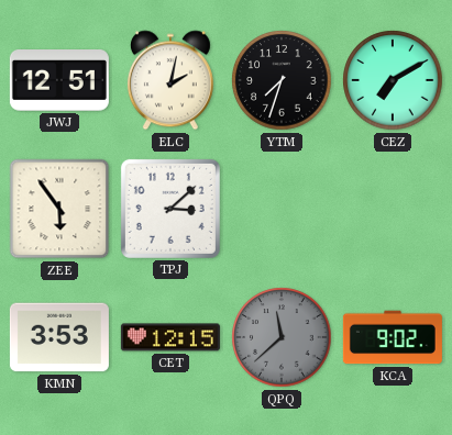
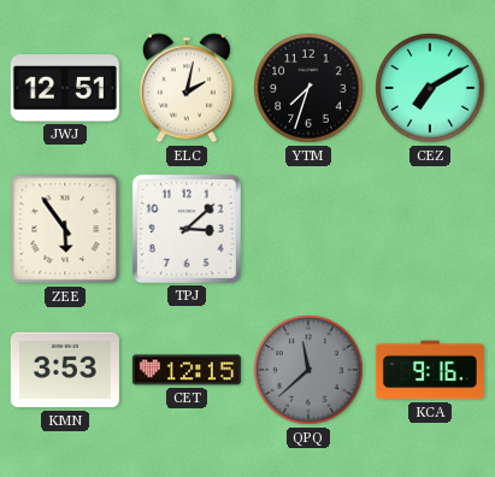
KCA: 9:02 -> 9:16
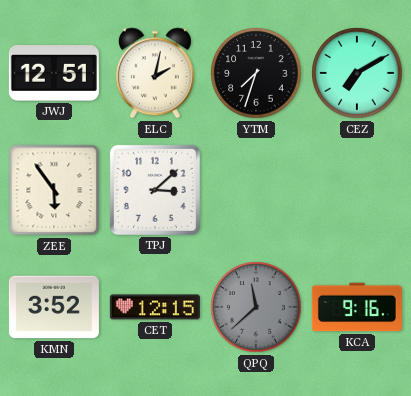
KMN: 3:53 -> 3:52
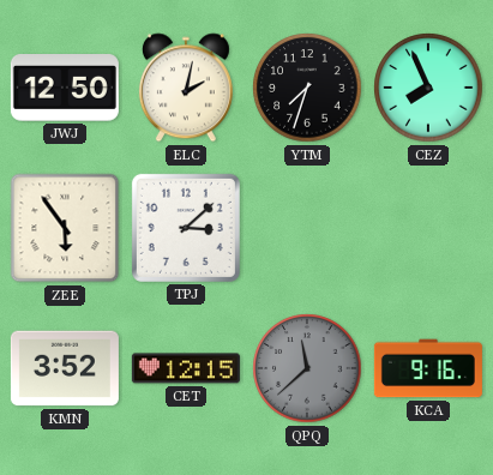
JWJ: 12:51 -> 12:50
CEZ: 7:10 -> 7:56
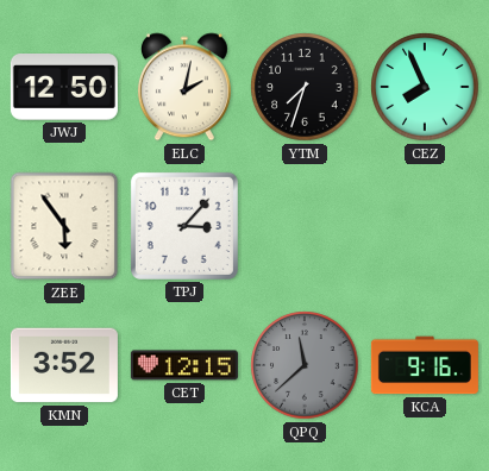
TPJ: 3:08 -> 3:07
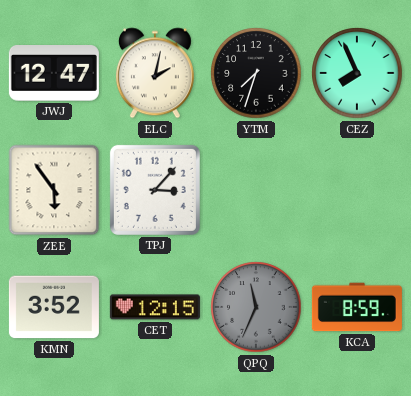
JWJ: 12:50 -> 12:47
QPQ: 11:38 -> 11:34
KCA: 9:16 -> 8:59
